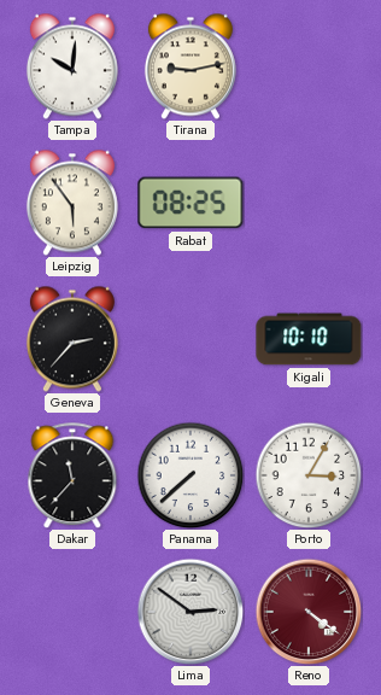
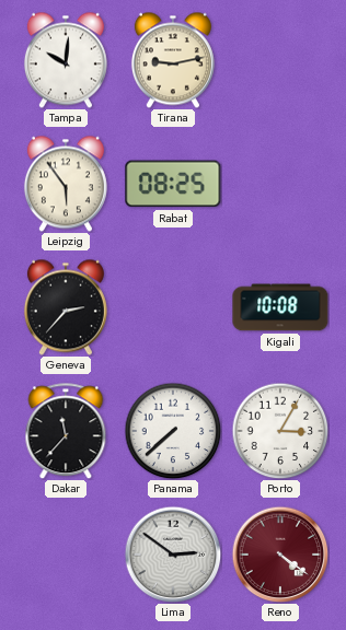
Kigali: 10:10 -> 10:08
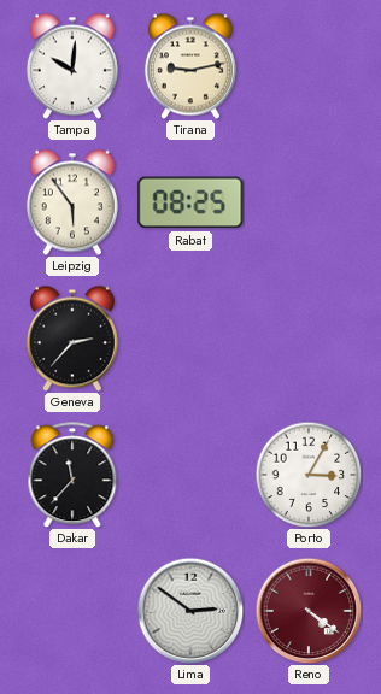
Kigali: 10:08 -> none
Panama: 7:38 -> none
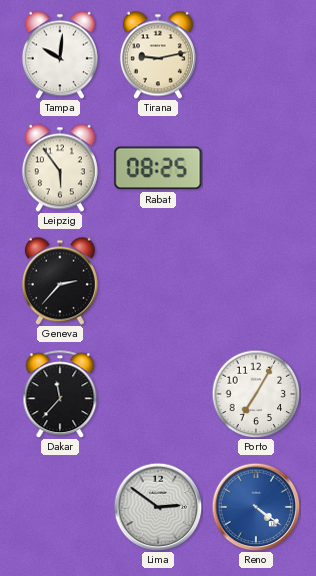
Porto: 3:05 -> 7:05
Reno dial: burgundy -> blue
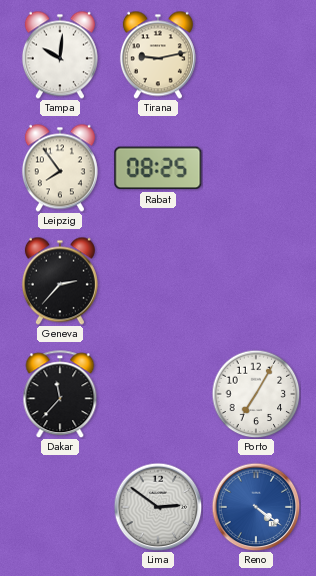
Leipzig: 5:54 -> 7:54
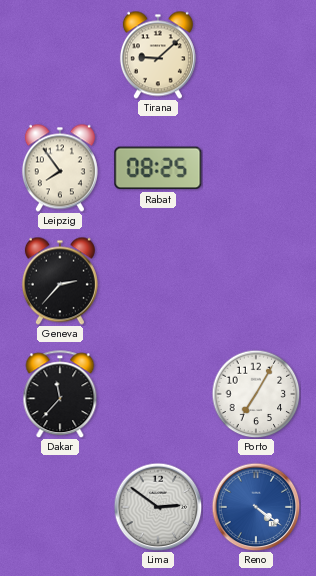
Tampa: 10:01 -> none
Tirana: 9:13 -> 9:08
